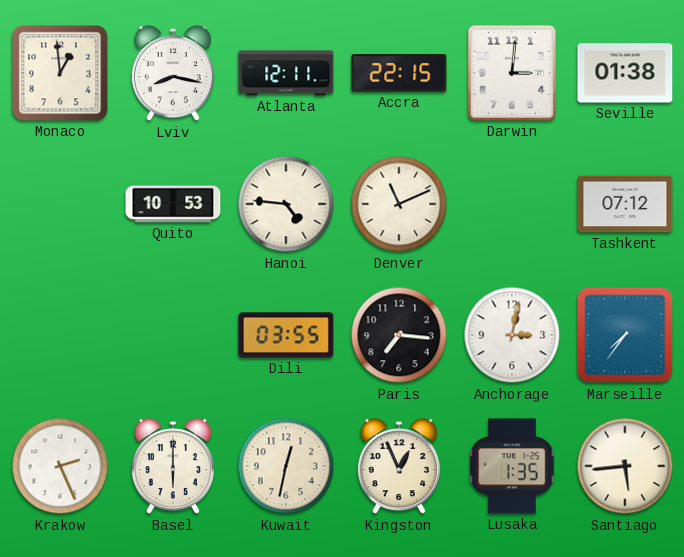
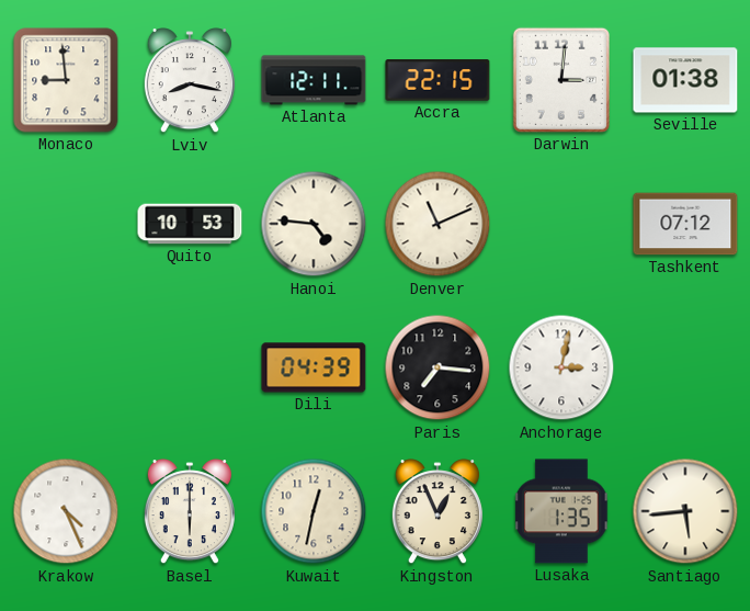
Monaco: 12:59 -> 8:59
Dili: 03:55 -> 04:39
Marseille: 7:36 -> none
Krakow: 2:26 -> 4:26
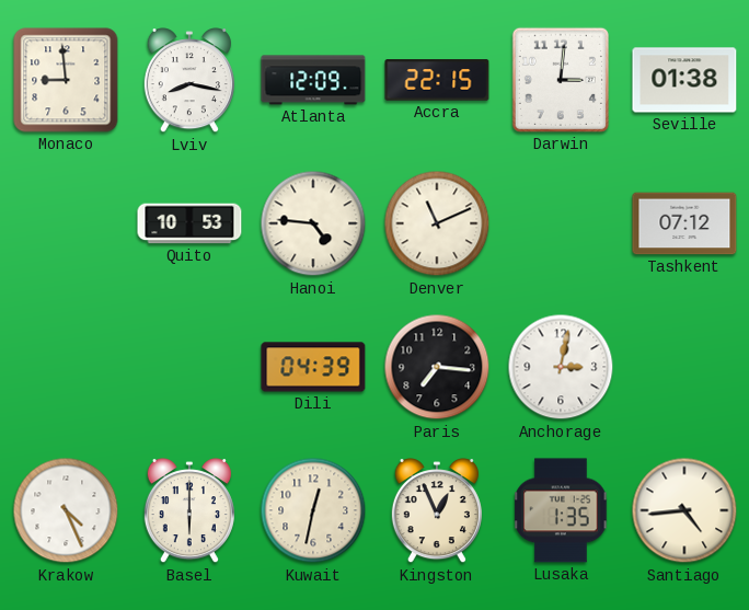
Atlanta: 12:11 -> 12:09
Santiago: 5:44 -> 4:44
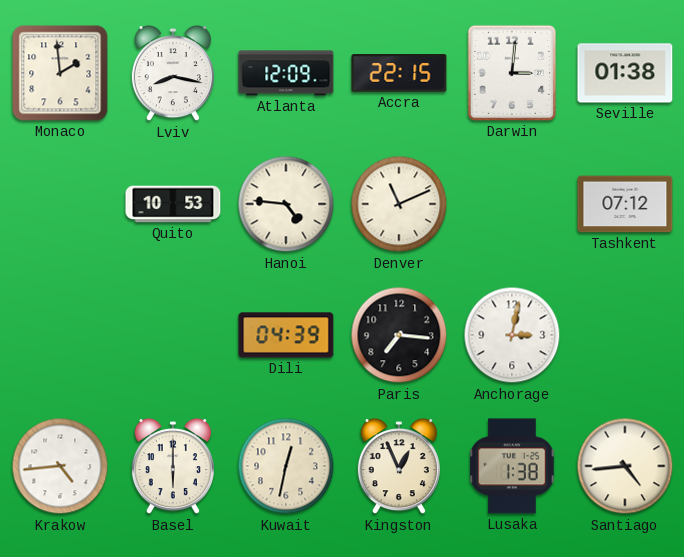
Monaco: 8:59 -> 1:59
Krakow: 4:26 -> 4:44
Lusaka: 1:35 -> 1:38
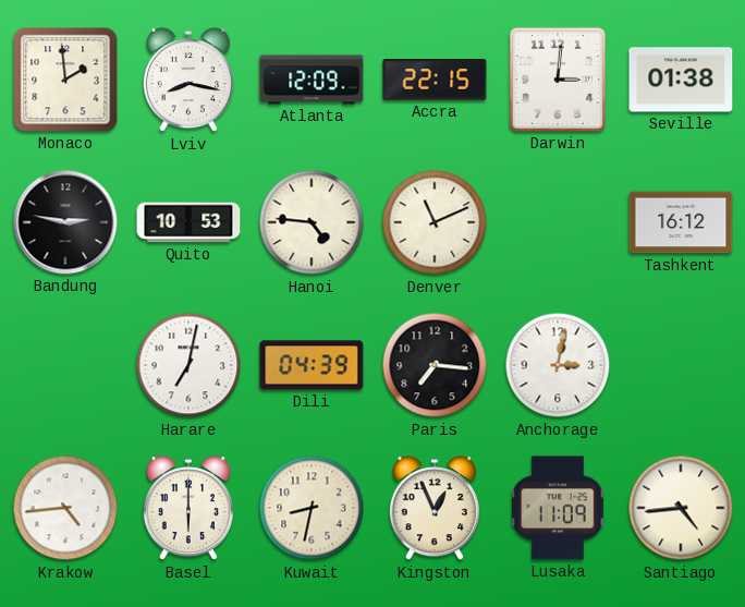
Bandung: none -> 2:47
Tashkent: 07:12 -> 16:12
Harare: none -> 7:02
Kuwait: 12:32 -> 8:32
Lusaka: 1:38 -> 11:09
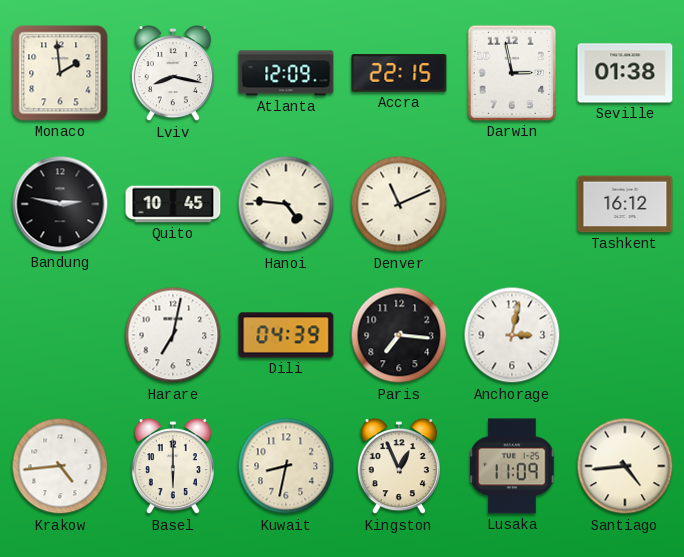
Darwin: 3:01 -> 2:58
Quito: 10:53 -> 10:45
